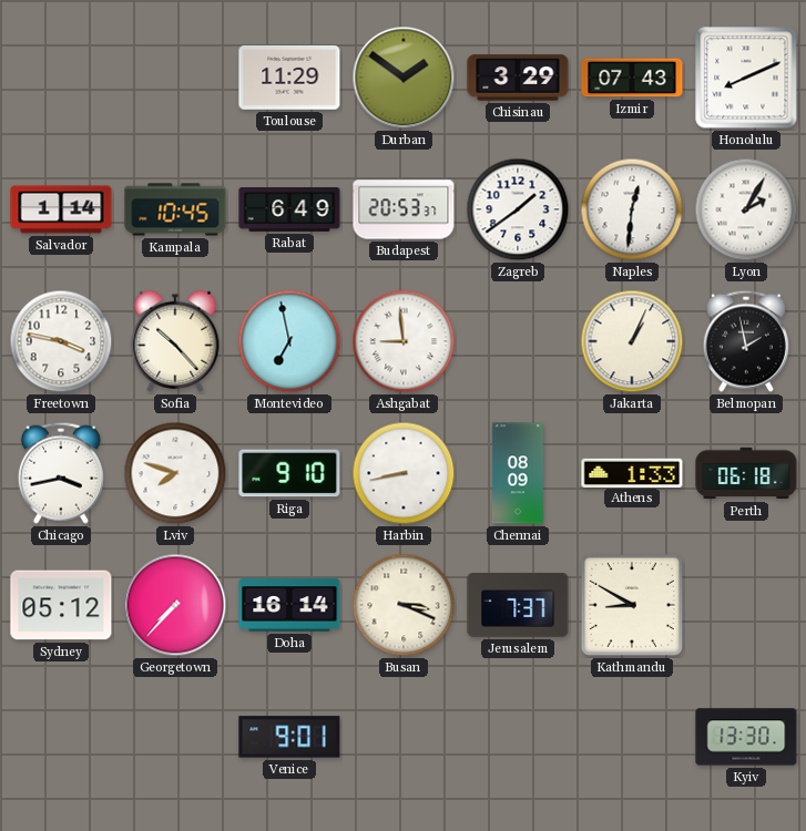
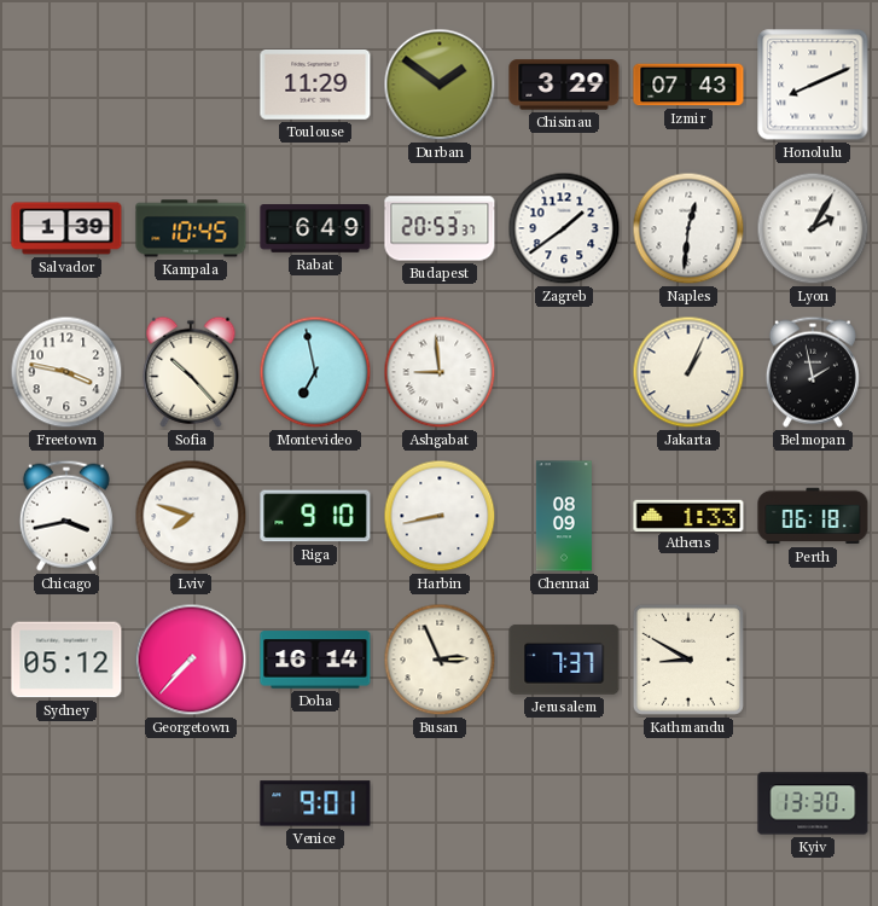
Salvador: 1:14 -> 1:39
Busan: 3:19 -> 2:56
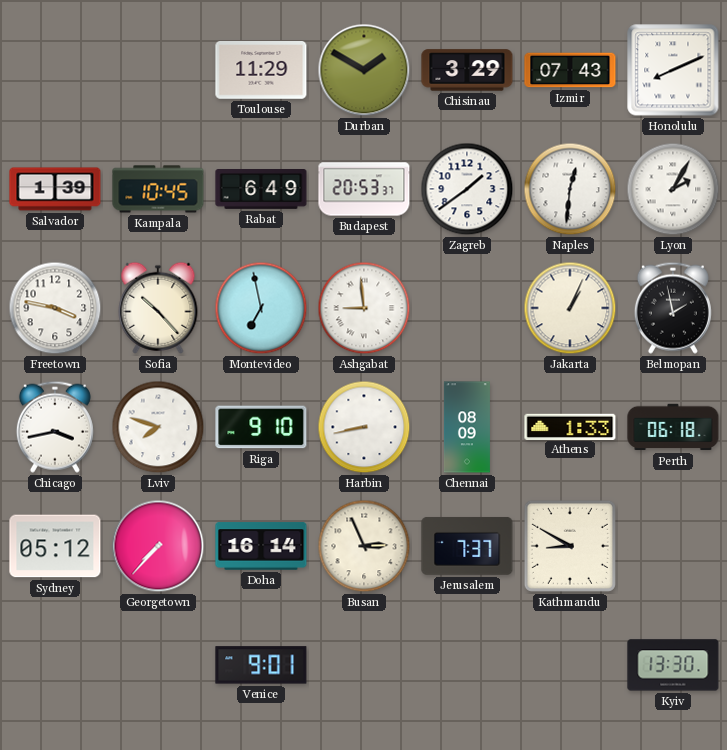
Durban: 1:51 -> 1:50
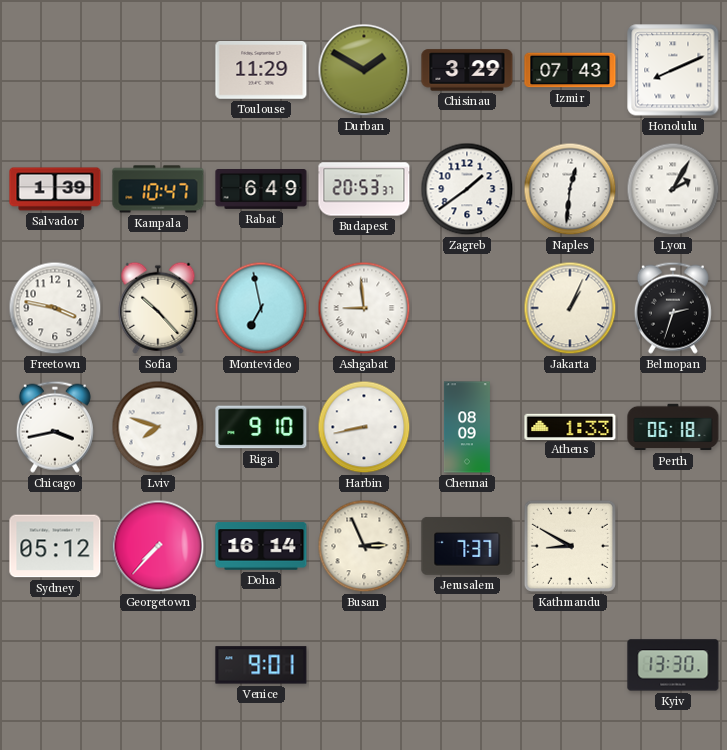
Kampala: 10:45 -> 10:47
Belmopan: 1:58 -> 2:33
